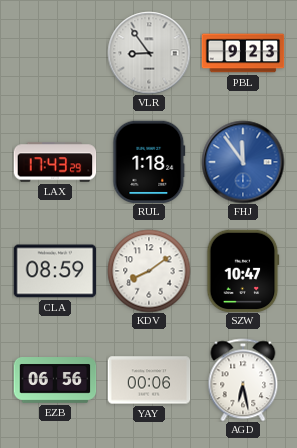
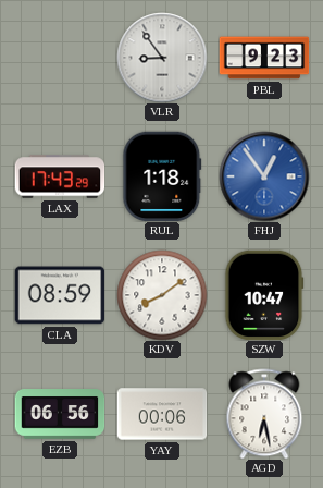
FHJ: 11:54 -> 12:54
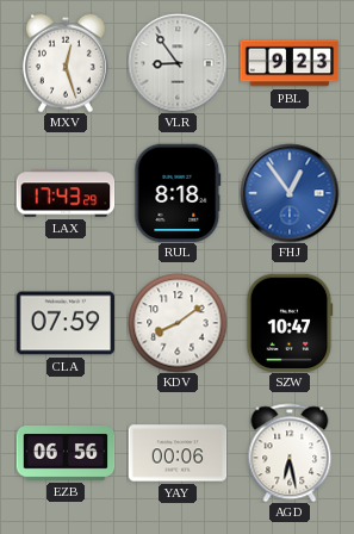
MXV: none -> 12:27
RUL: 1:18 -> 8:18
CLA: 08:59 -> 07:59
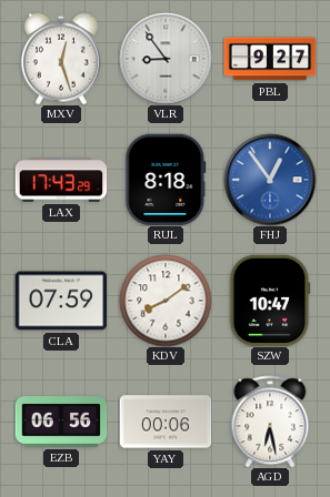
PBL: 9:23 -> 9:27
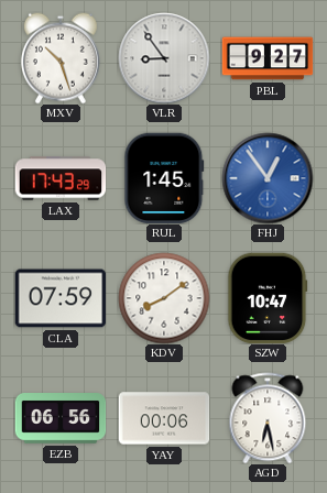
MXV: 12:27 -> 10:27
RUL: 8:18 -> 1:45
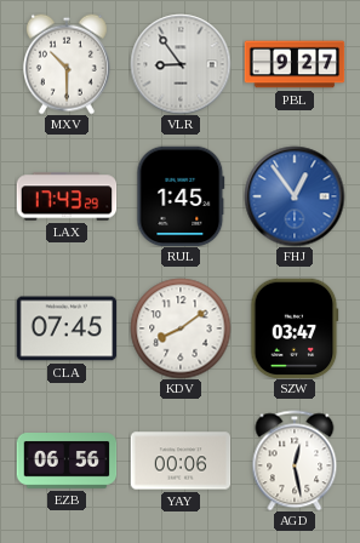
MXV: 10:27 -> 10:30
CLA: 07:59 -> 07:45
SZW: 10:47 -> 03:47
AGD: 6:28 -> 12:28
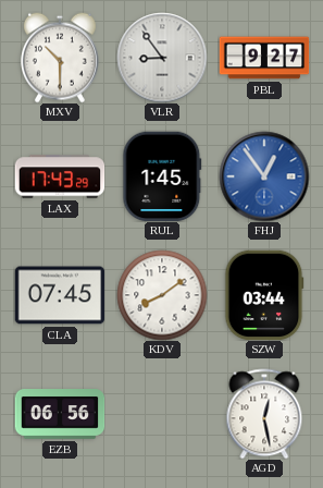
SZW: 03:47 -> 03:44
YAY: 00:06 -> none
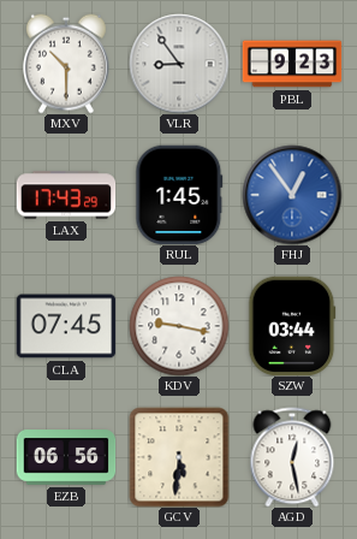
PBL: 9:27 -> 9:23
KDV: 8:09 -> 9:17
GCV: none -> 5:31
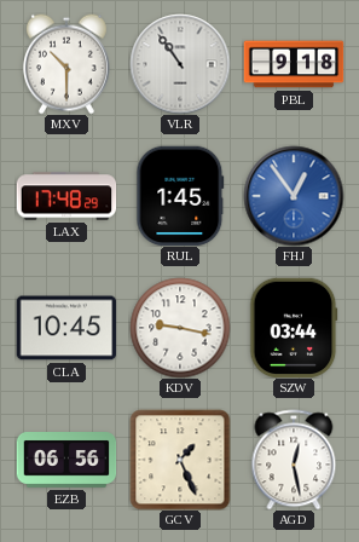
VLR: 8:54 -> 10:54
PBL: 9:23 -> 9:18
LAX: 17:43 -> 17:48
CLA: 07:45 -> 10:45
GCV: 5:31 -> 1:26
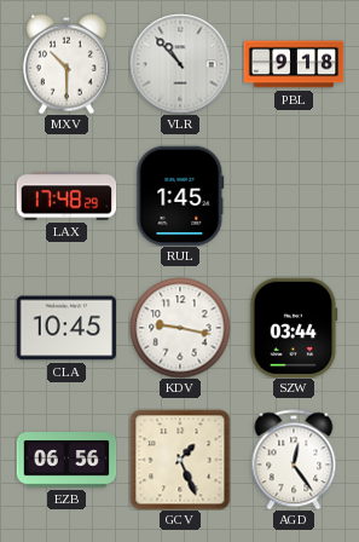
VLR: 10:54 -> 10:53
FHJ: 12:54 -> none
AGD: 12:28 -> 12:24
